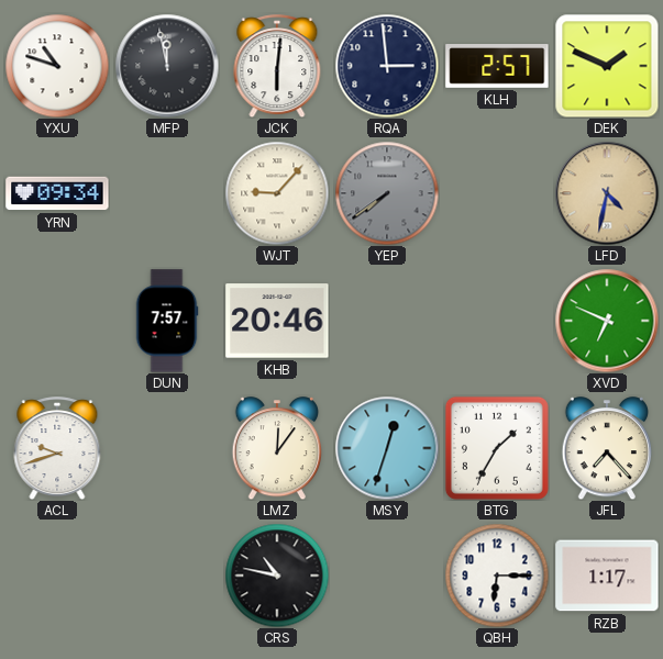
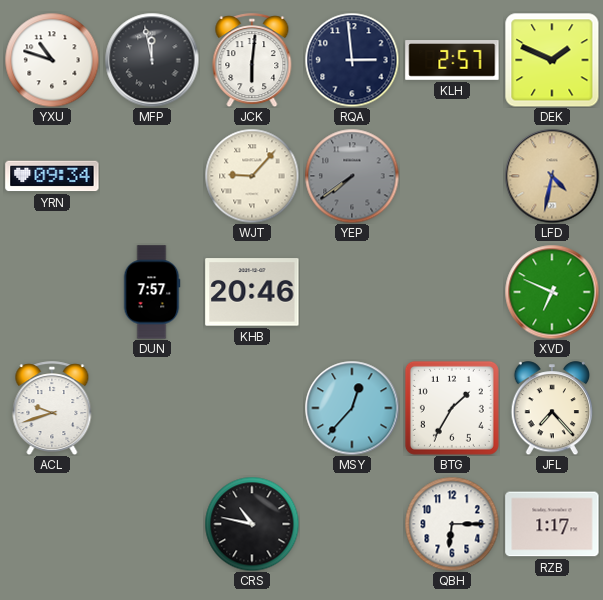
LMZ: 12:06 -> none
MSY: 12:33 -> 12:37
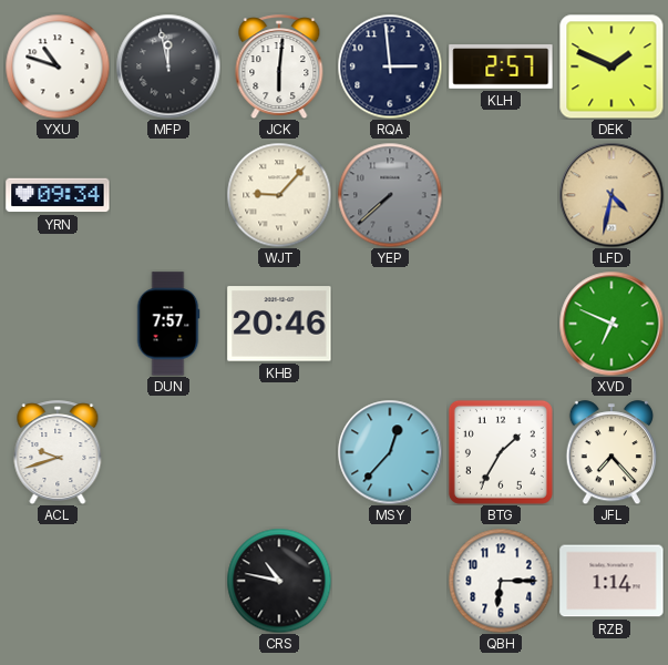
YEP: 7:39 -> 7:38
RZB: 1:17 -> 1:14
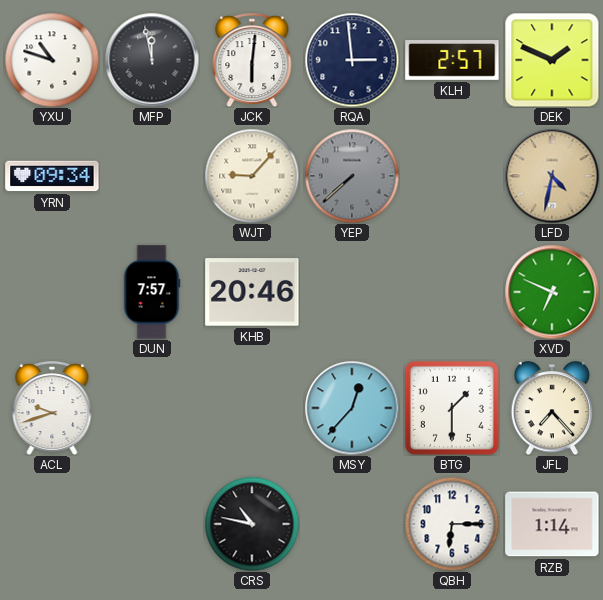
BTG: 1:35 -> 1:30
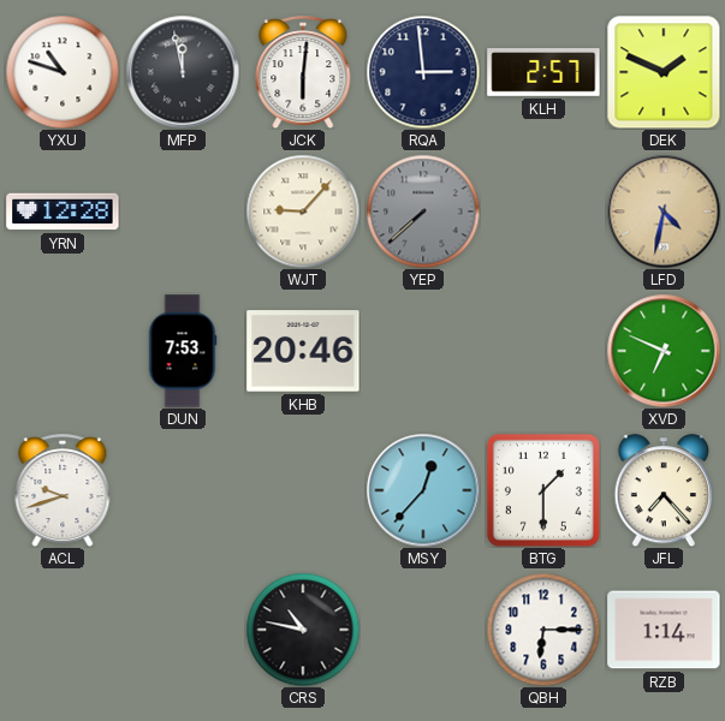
YRN: 09:34 -> 12:28
DUN: 7:57 -> 7:53
